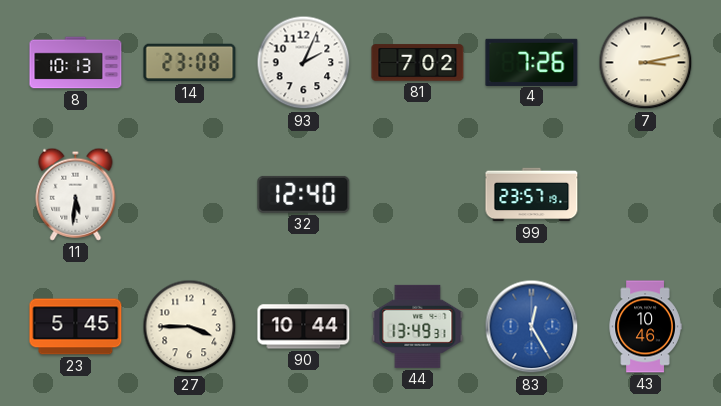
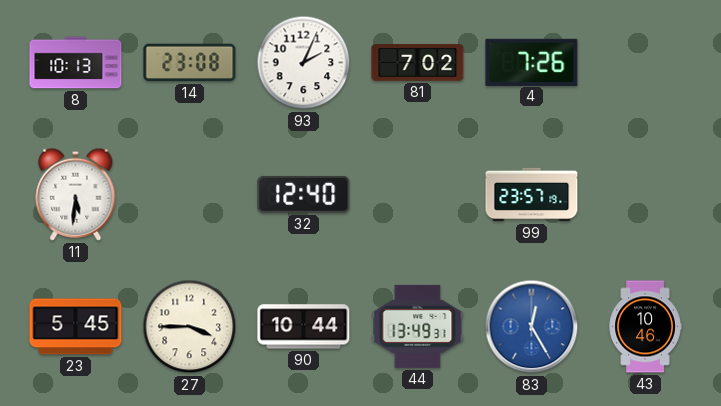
7: 3:13 -> none
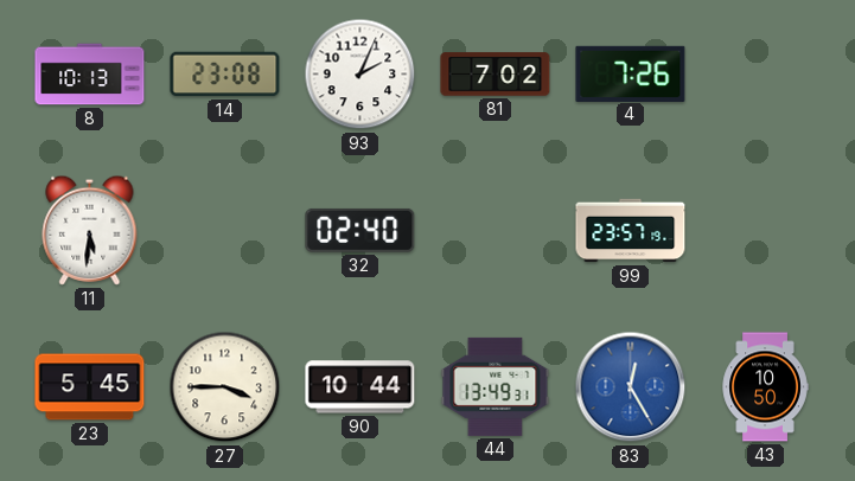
32: 12:40 -> 02:40
43: 10:46 -> 10:50
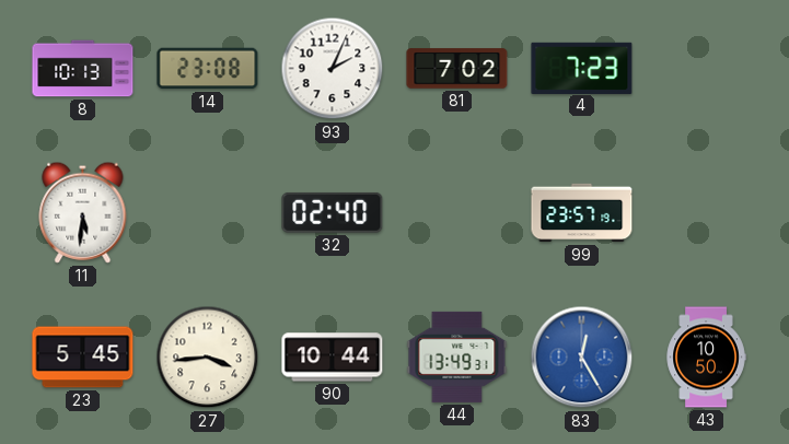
4: 7:26 -> 7:23
27: 3:45 -> 3:44
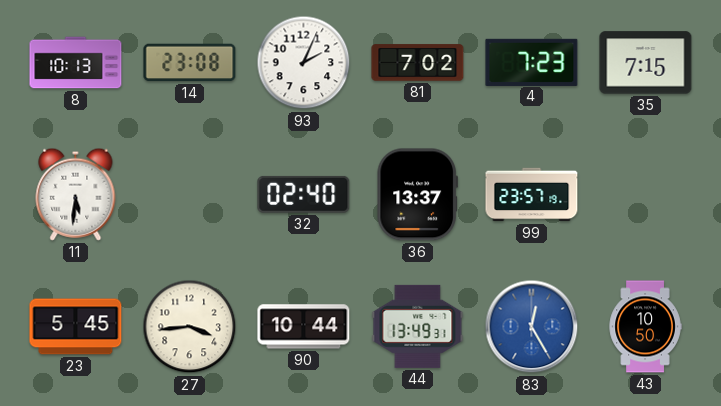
35: none -> 7:15
36: none -> 13:37
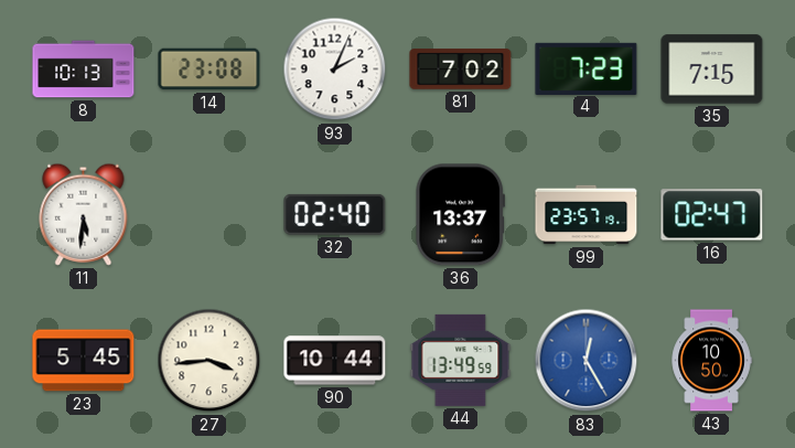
16: none -> 02:47
44: 13:49:31 -> 13:49:59
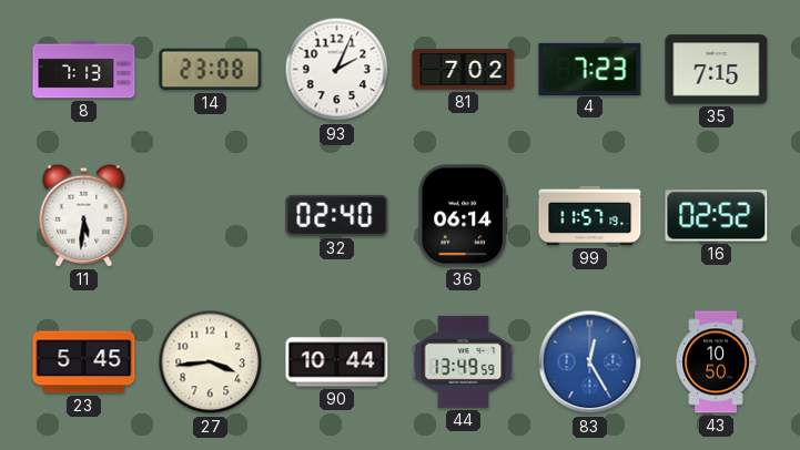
8: 10:13 -> 7:13
36: 13:37 -> 06:14
99: 23:57 -> 11:57
16: 02:47 -> 02:52
